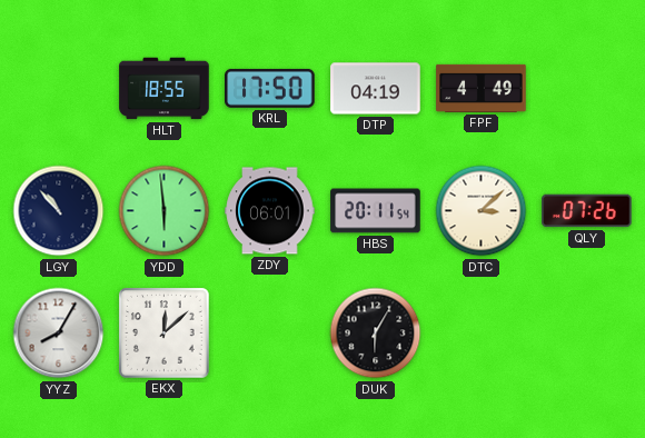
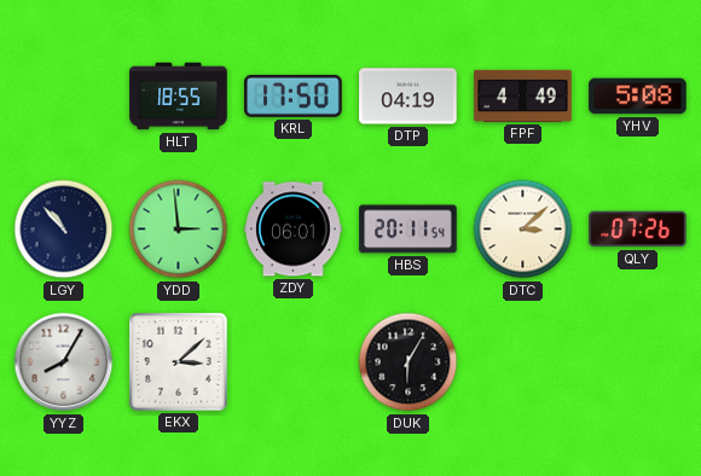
YHV: none -> 5:08
YDD: 5:59 -> 2:59
EKX: 12:08 -> 3:08
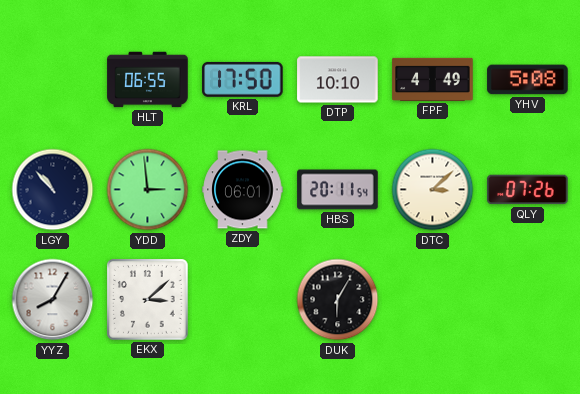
HLT: 18:55 -> 06:55
DTP: 04:19 -> 10:10
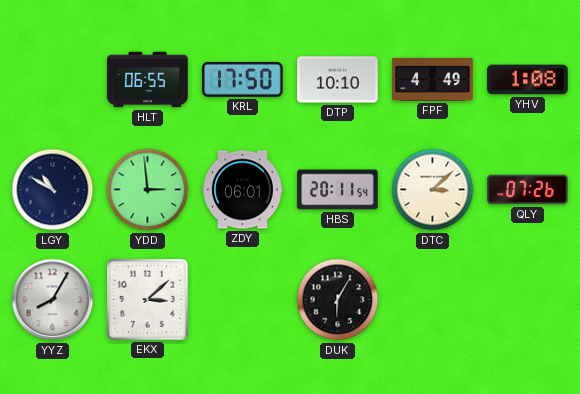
YHV: 5:08 -> 1:08
LGY: 10:53 -> 10:50
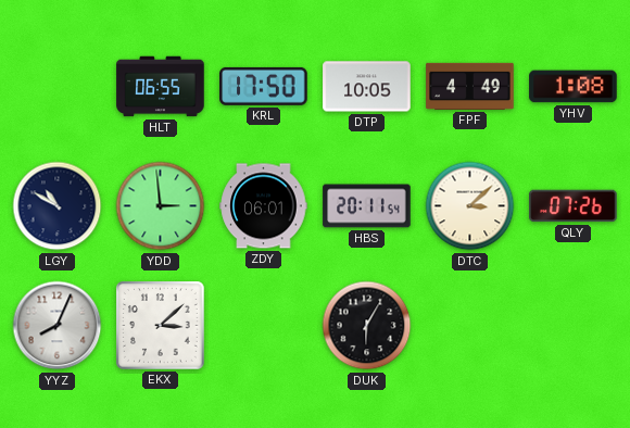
DTP: 10:10 -> 10:05
YYZ: 8:05 -> 8:04
